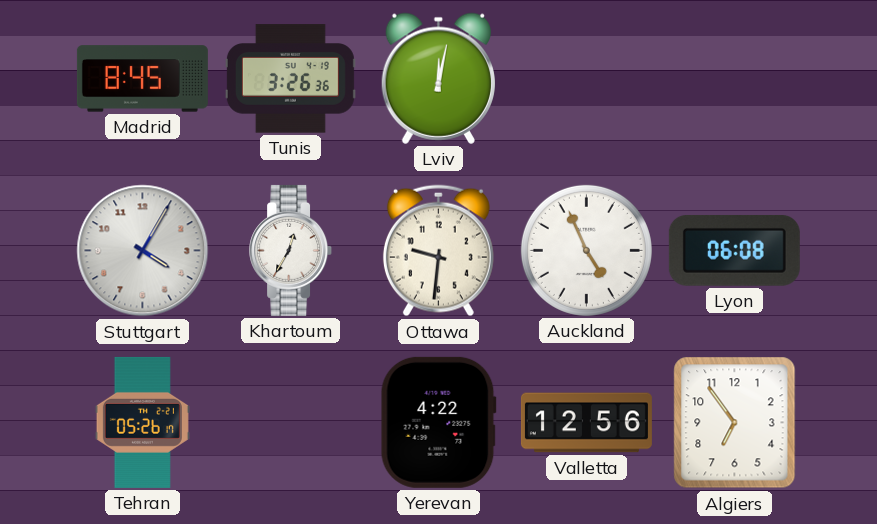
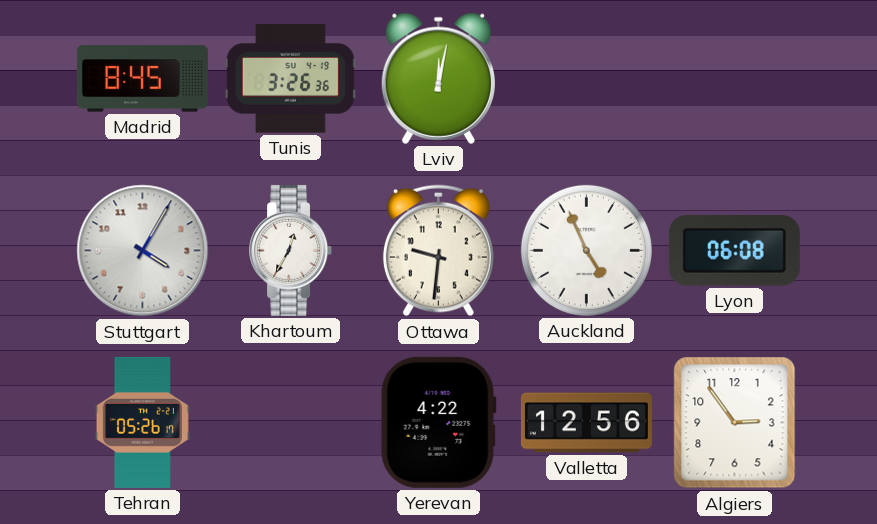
Algiers: 6:54 -> 2:54
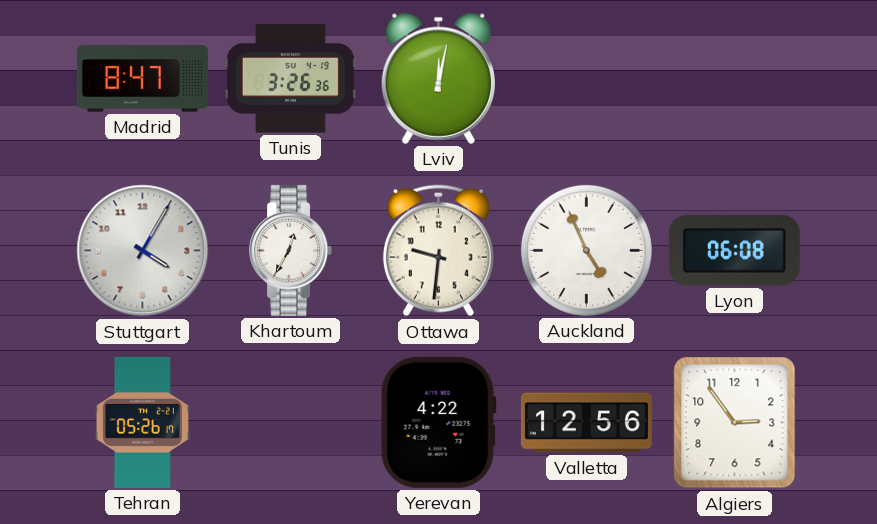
Madrid: 8:45 -> 8:47
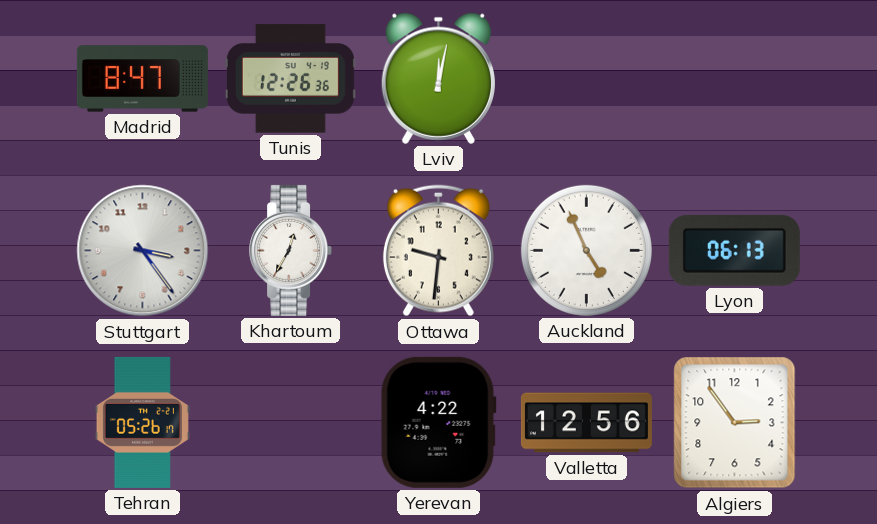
Tunis: 3:26 -> 12:26
Stuttgart: 4:05 -> 3:24
Lyon: 06:08 -> 06:13
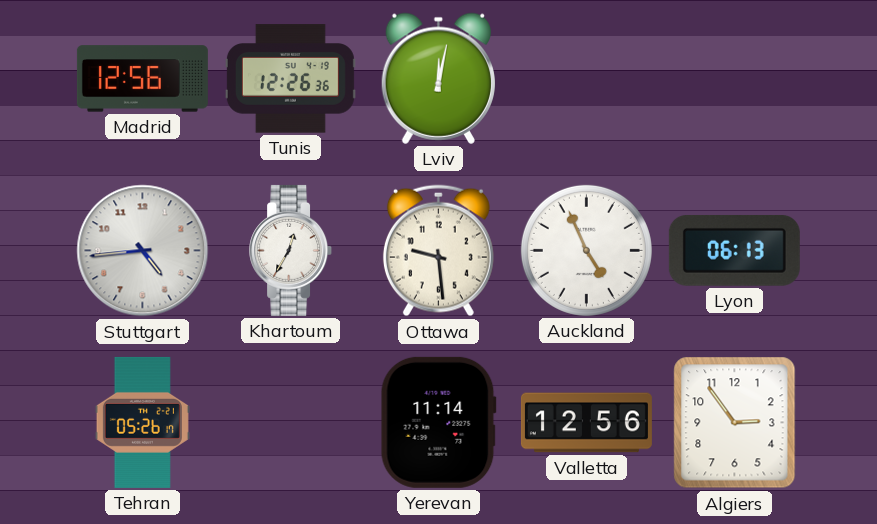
Madrid: 8:47 -> 12:56
Stuttgart: 3:24 -> 4:44
Ottawa: 9:31 -> 9:29
Yerevan: 4:22 -> 11:14
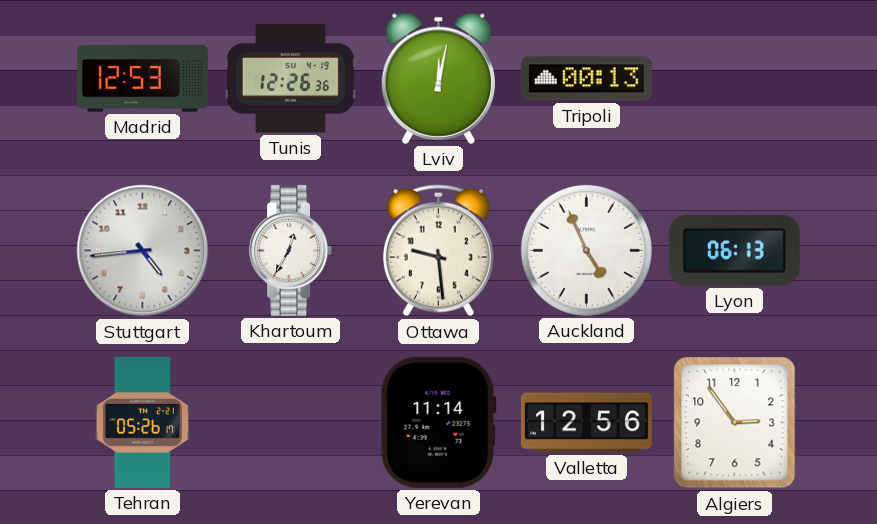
Madrid: 12:56 -> 12:53
Tripoli: none -> 00:13
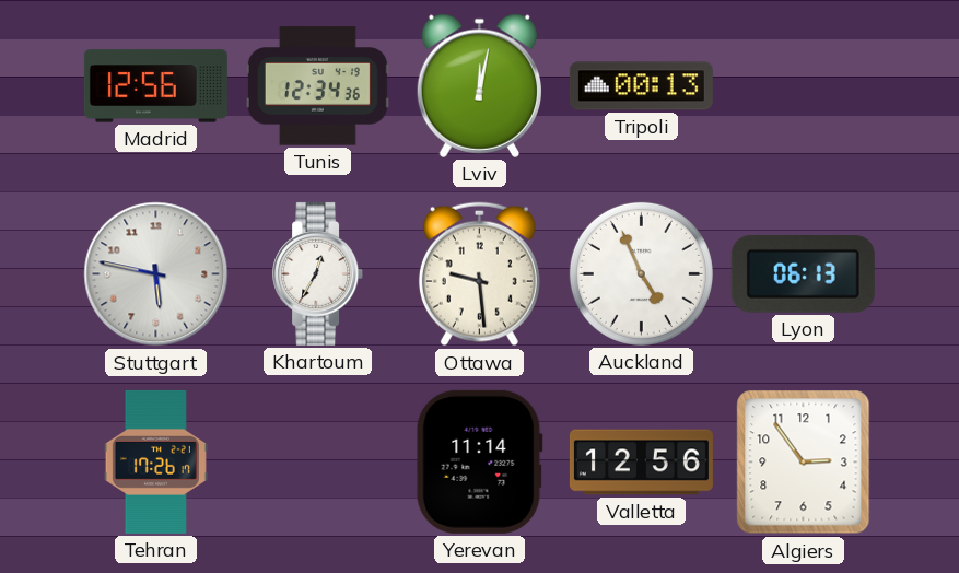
Madrid: 12:53 -> 12:56
Tunis: 12:26 -> 12:34
Stuttgart: 4:44 -> 5:47
Tehran: 05:26 -> 17:26
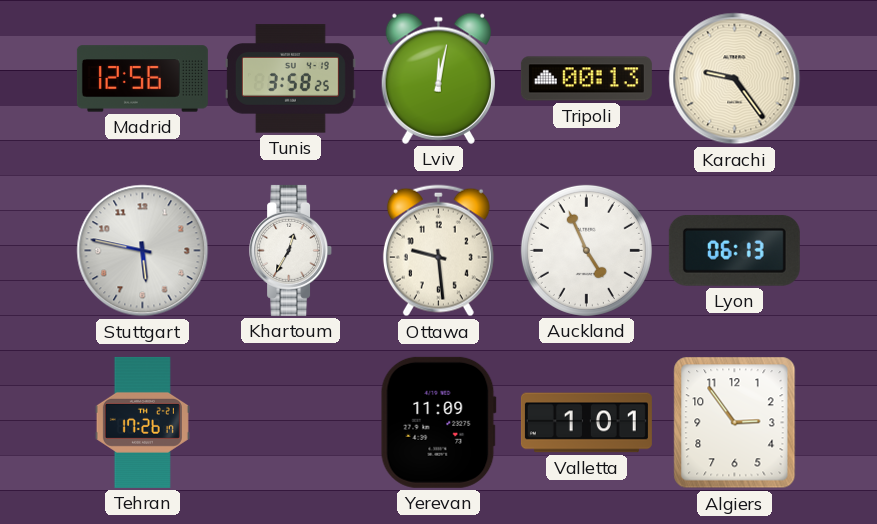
Tunis: 12:34 -> 3:58
Karachi: none -> 9:24
Yerevan: 11:14 -> 11:09
Valletta: 12:56 -> 1:01
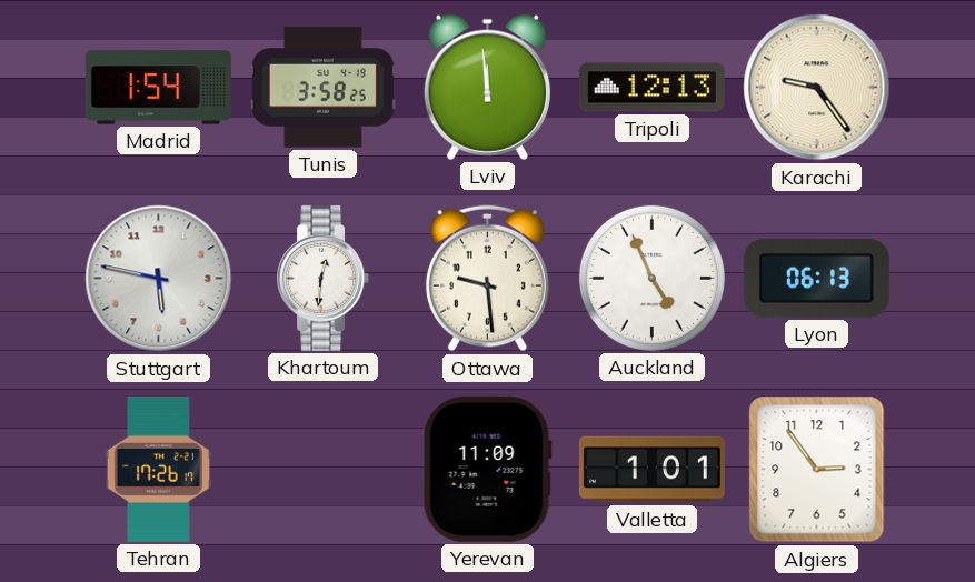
Madrid: 12:56 -> 1:54
Lviv: 12:02 -> 11:59
Tripoli: 00:13 -> 12:13
Khartoum: 12:35 -> 12:31
